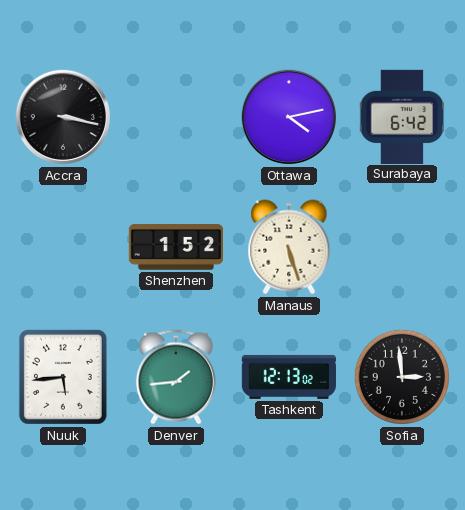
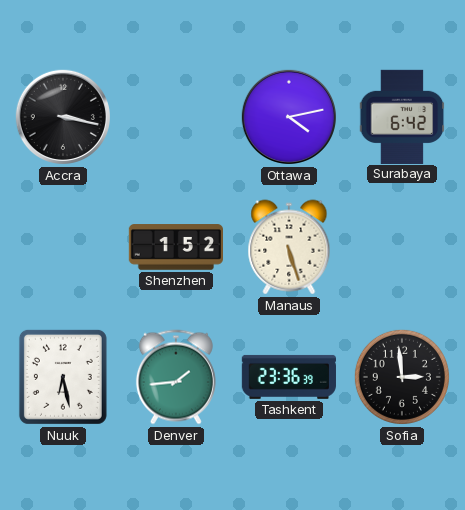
Nuuk: 5:44 -> 6:28
Tashkent: 12:13 -> 23:36
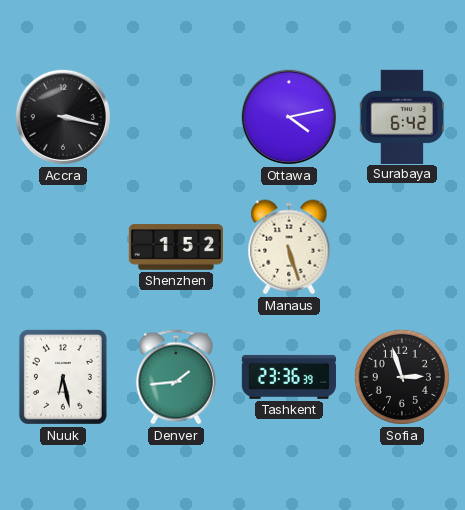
Sofia: 2:59 -> 2:57
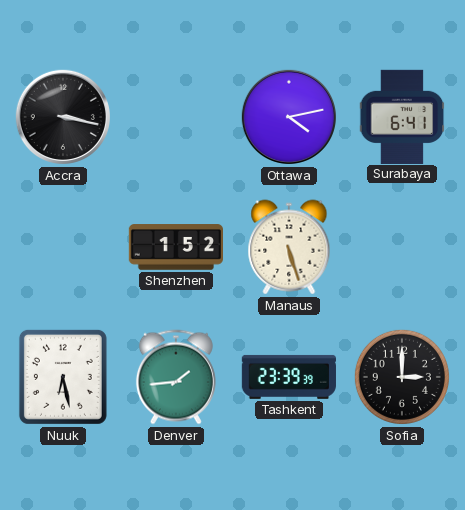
Surabaya: 6:42 -> 6:41
Tashkent: 23:36 -> 23:39
Sofia: 2:57 -> 3:00
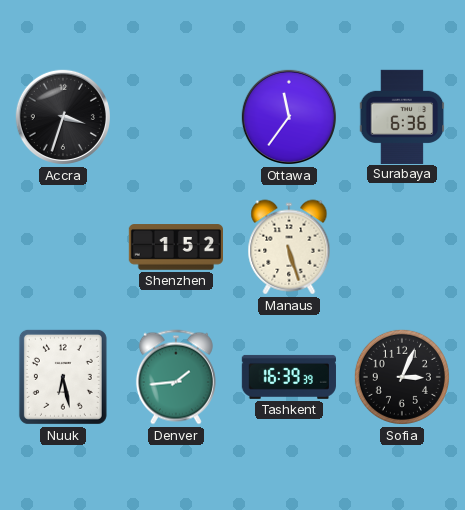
Accra: 3:17 -> 3:33
Ottawa: 4:13 -> 11:36
Surabaya: 6:41 -> 6:36
Tashkent: 23:39 -> 16:39
Sofia: 3:00 -> 3:04
